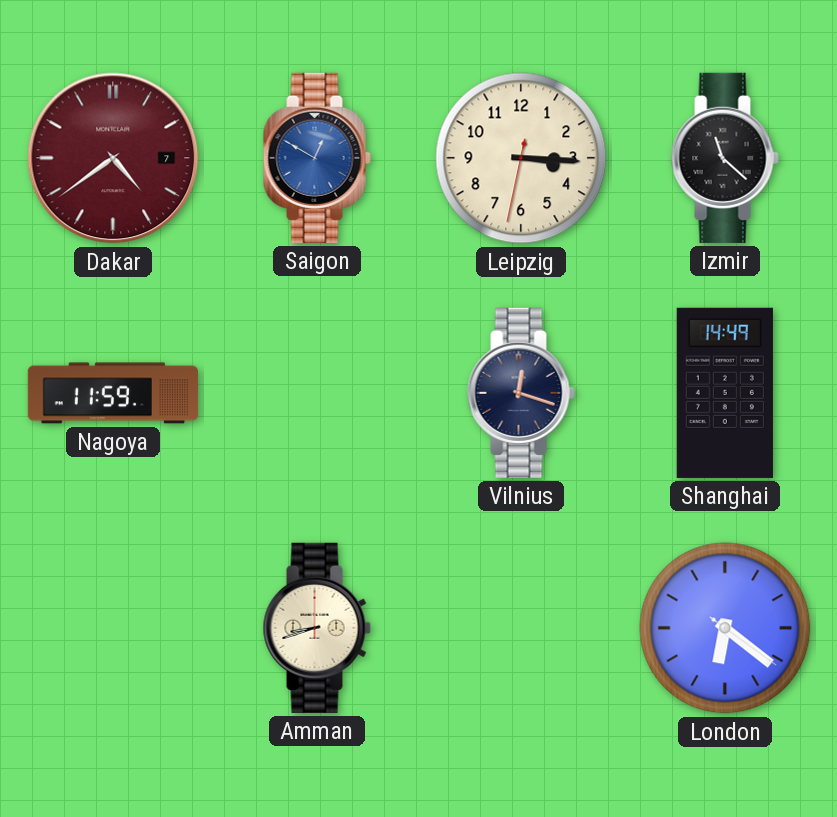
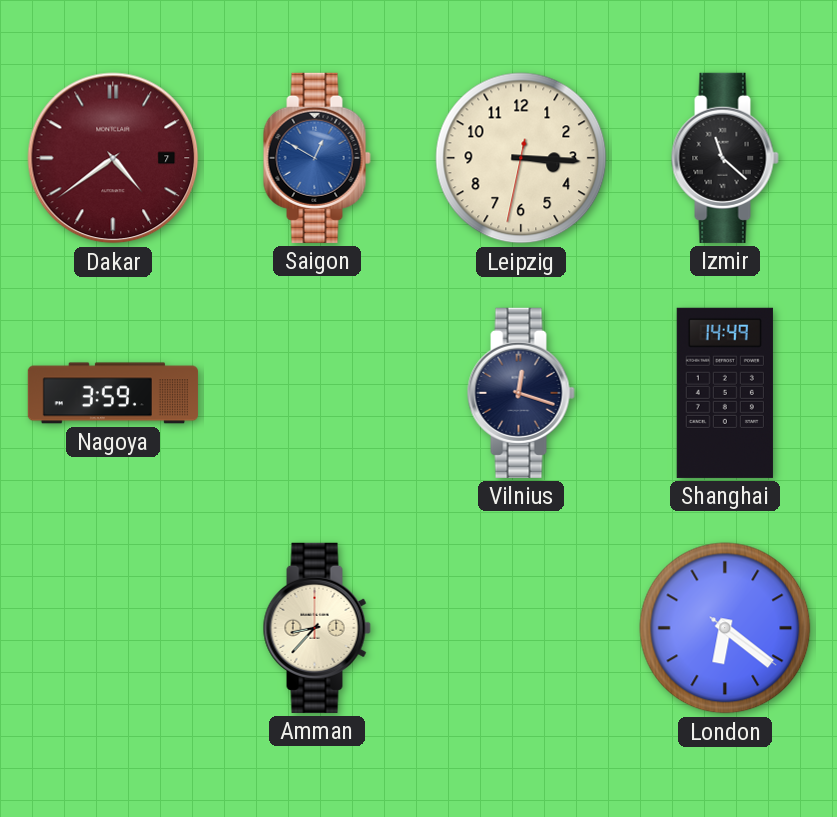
Nagoya: 11:59 -> 3:59
Amman: 8:42 -> 8:37
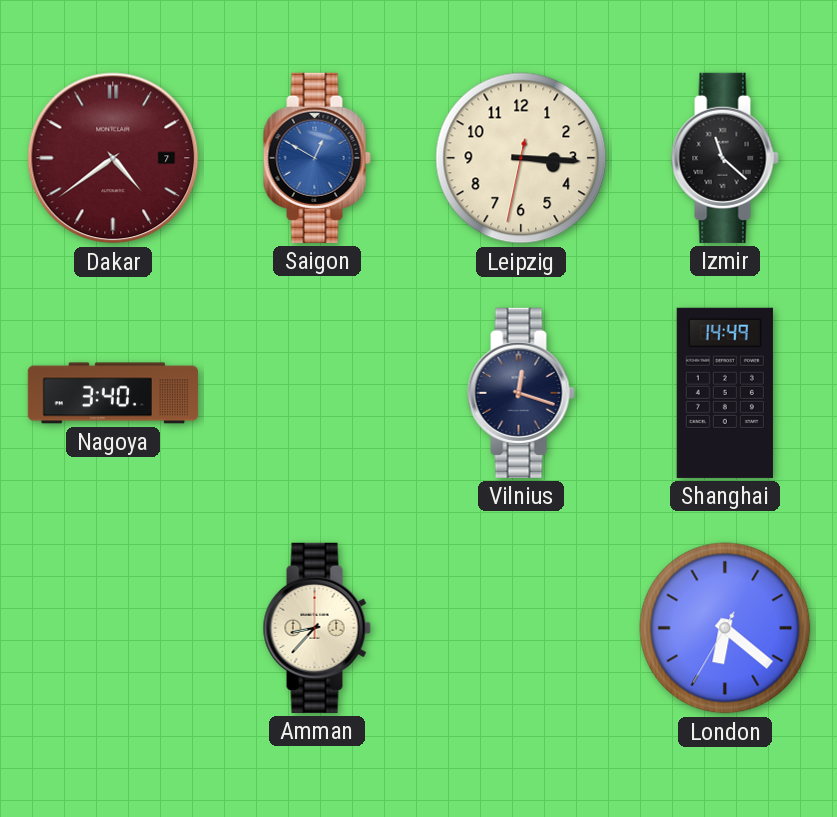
Nagoya: 3:59 -> 3:40
London: 6:21:21 -> 6:21:35
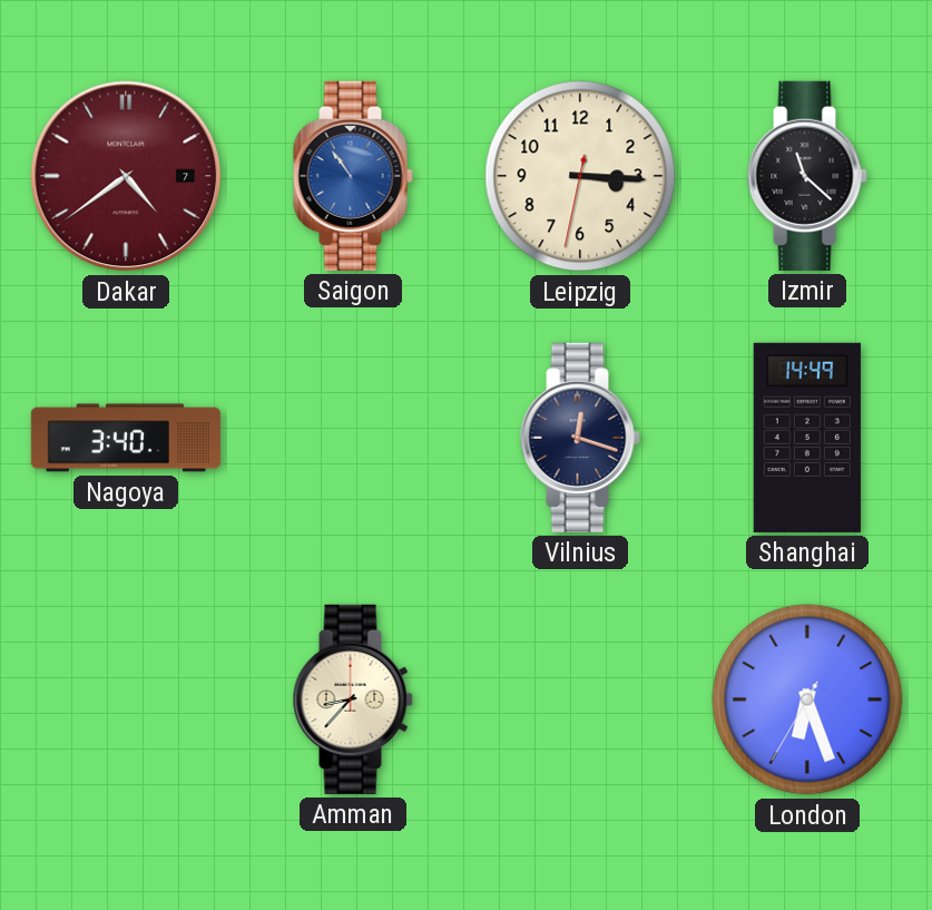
Saigon: 12:50 -> 10:54
London: 6:21 -> 6:26
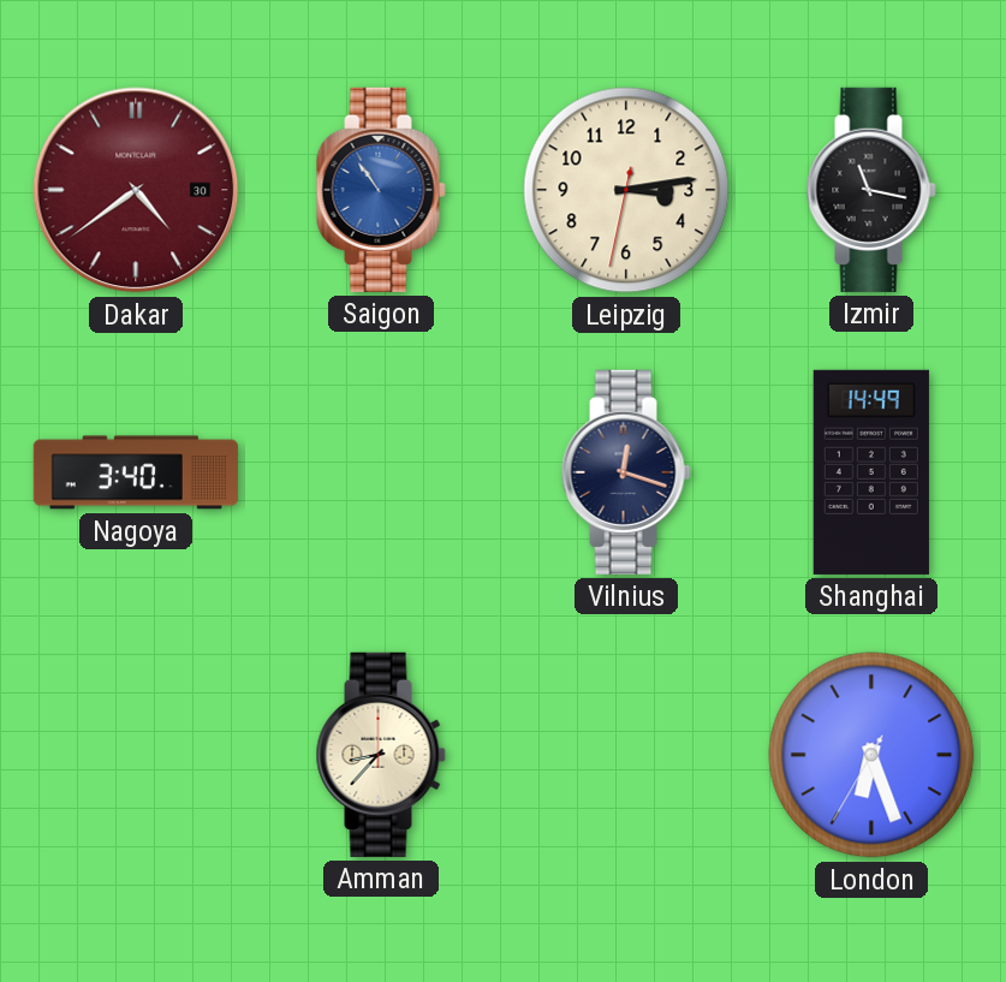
Dakar date: 7 -> 30
Leipzig: 3:15 -> 3:13
Izmir: 11:22 -> 11:17
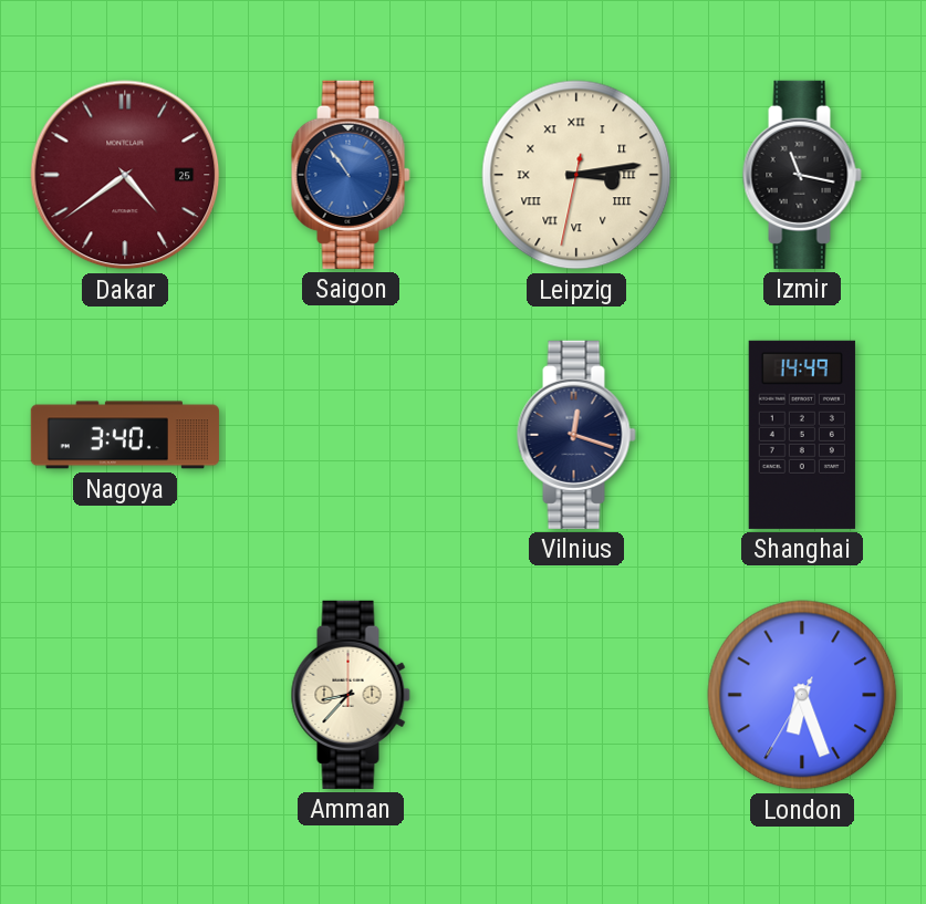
Dakar date: 30 -> 25
Leipzig numerals: Arabic -> Roman
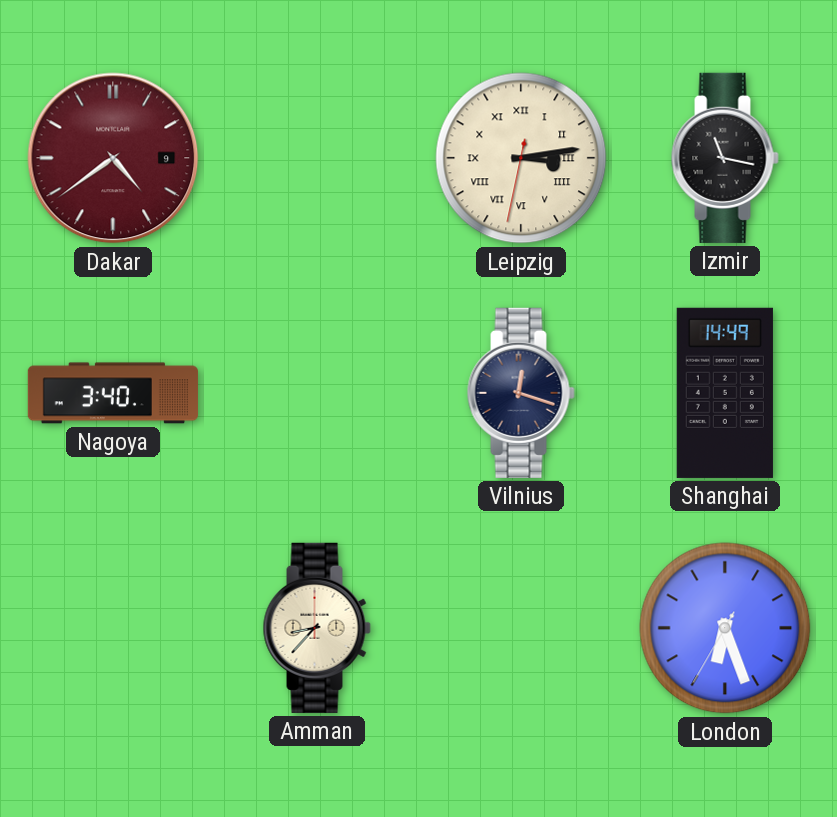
Dakar date: 25 -> 9
Saigon: 10:54 -> none
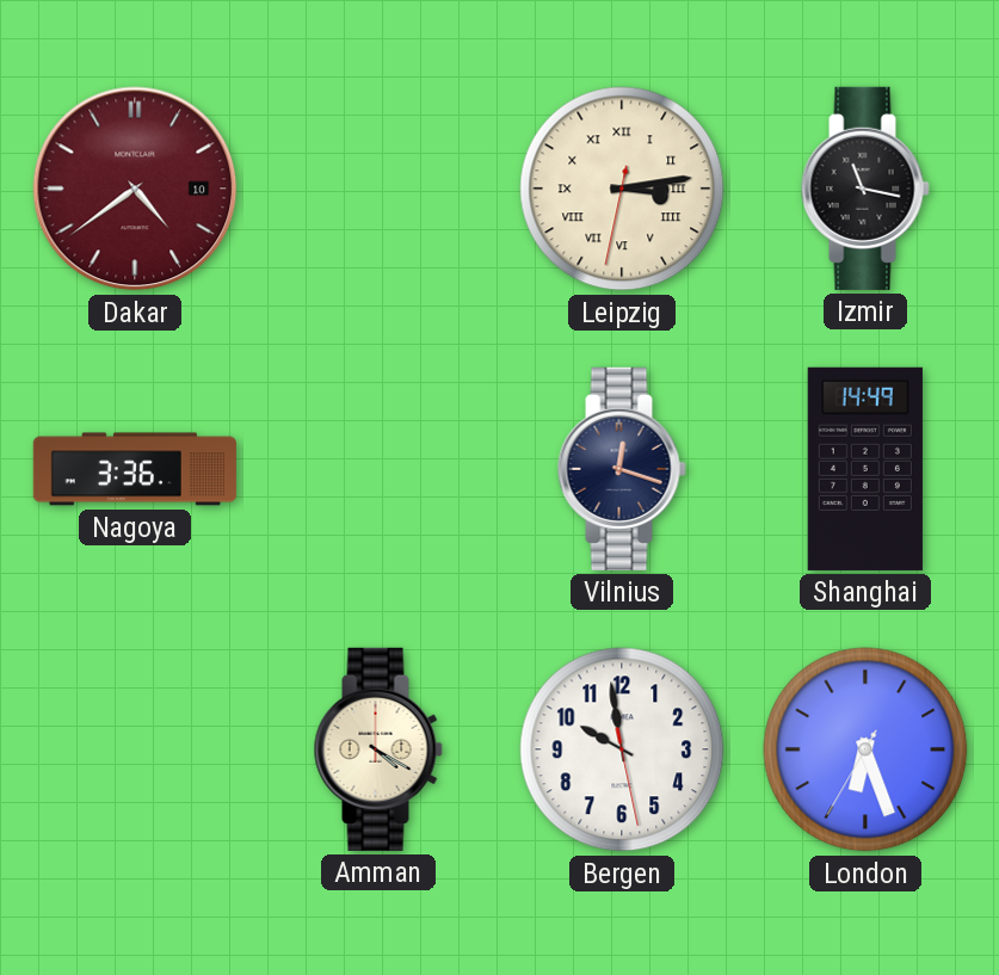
Dakar date: 9 -> 10
Nagoya: 3:40 -> 3:36
Amman: 8:37 -> 4:20
Bergen: none -> 9:58
